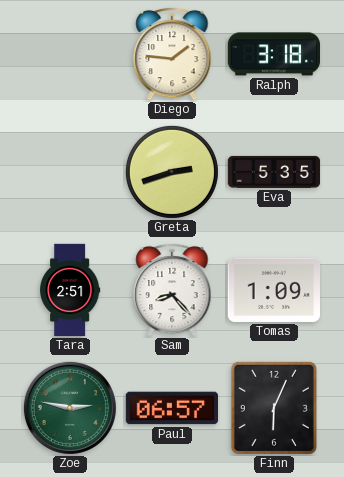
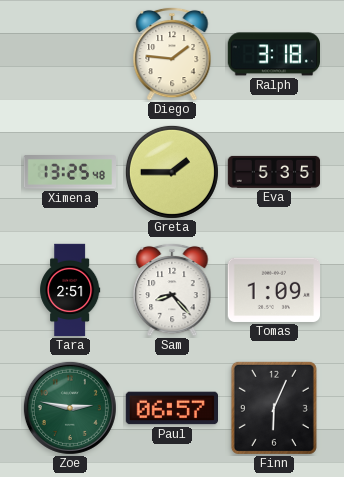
Ximena: none -> 13:25
Greta: 2:42 -> 1:45
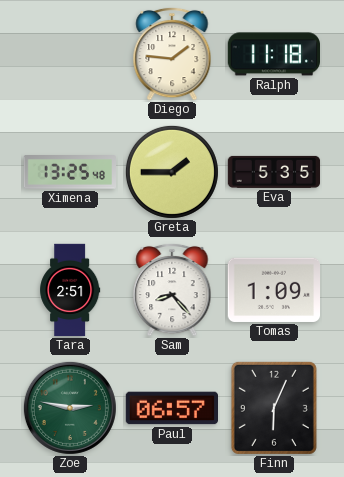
Ralph: 3:18 -> 11:18
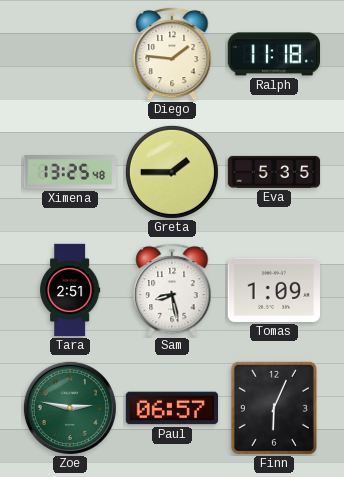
Sam: 8:23 -> 8:28
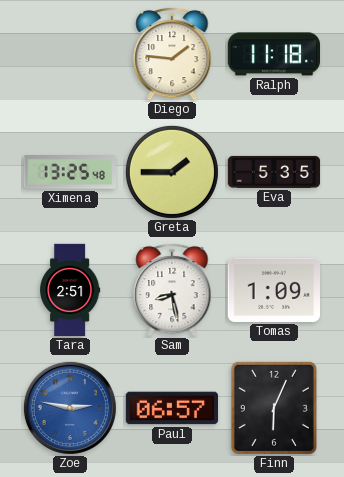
Zoe dial: green -> blue
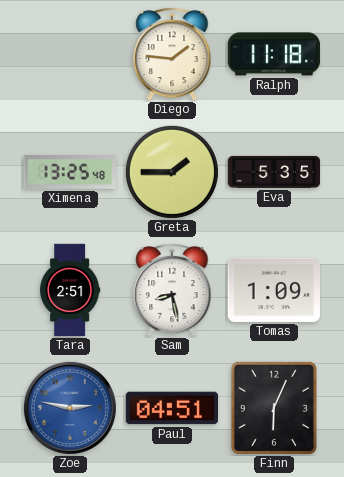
Paul: 06:57 -> 04:51
